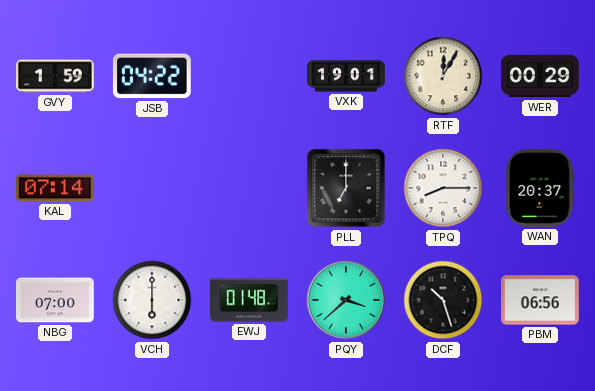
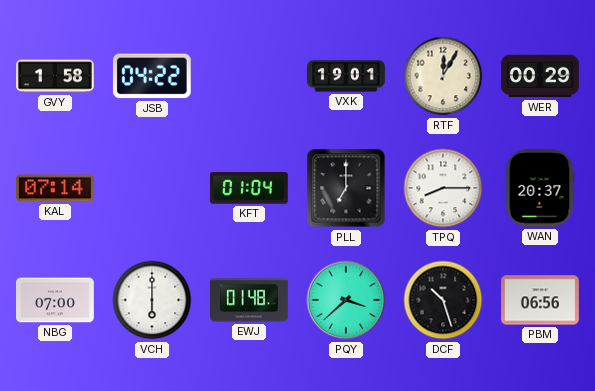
GVY: 1:59 -> 1:58
KFT: none -> 01:04
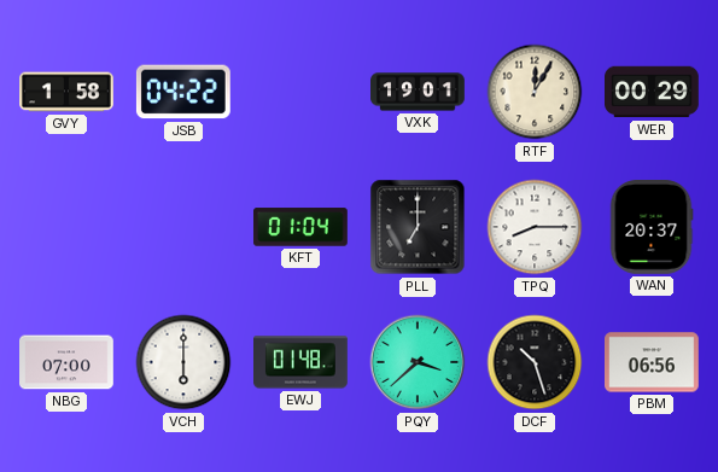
KAL: 07:14 -> none
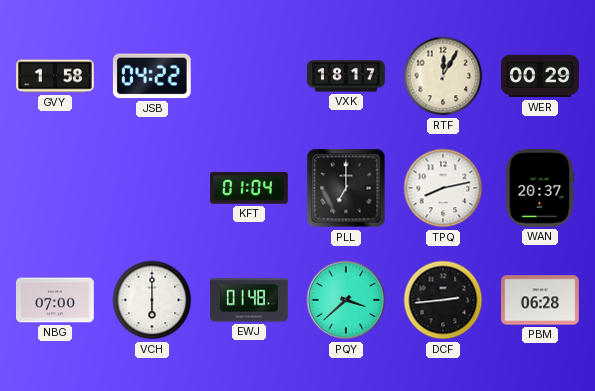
VXK: 19:01 -> 18:17
TPQ: 8:15 -> 8:13
DCF: 10:27 -> 2:44
PBM: 06:56 -> 06:28
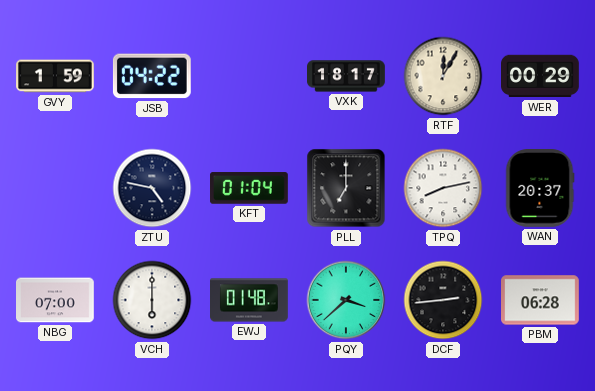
GVY: 1:58 -> 1:59
ZTU: none -> 4:47
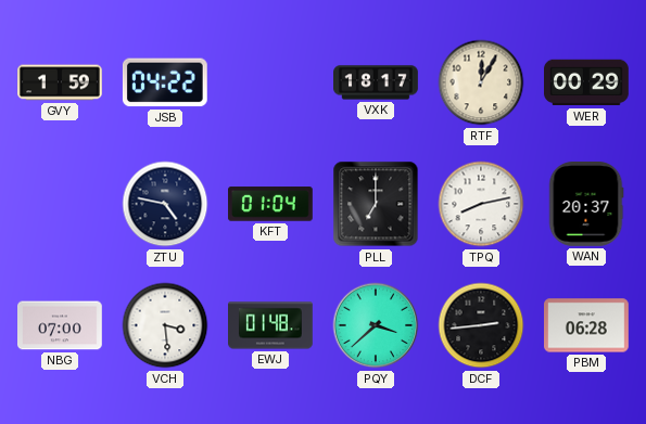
VCH: 6:00 -> 3:29
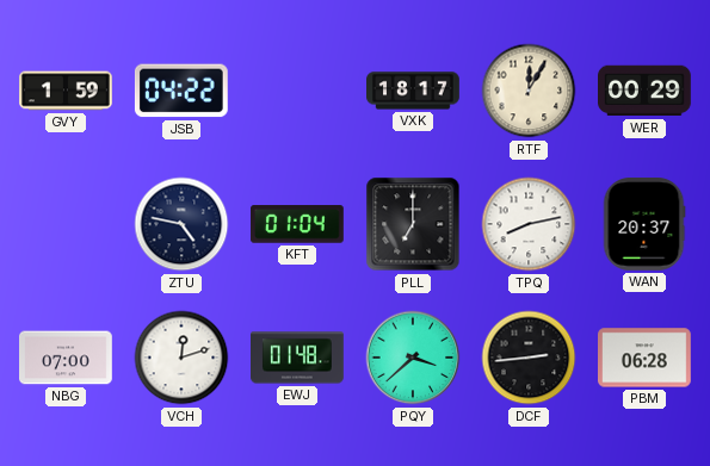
VCH: 3:29 -> 12:12
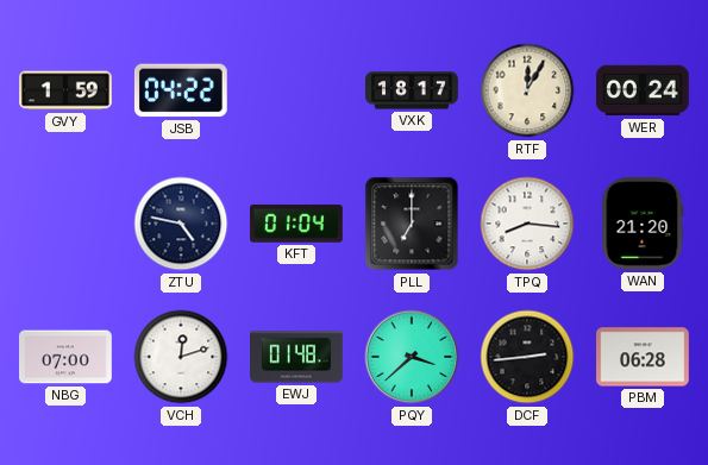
WER: 00:29 -> 00:24
TPQ: 8:13 -> 8:16
WAN: 20:37 -> 21:20
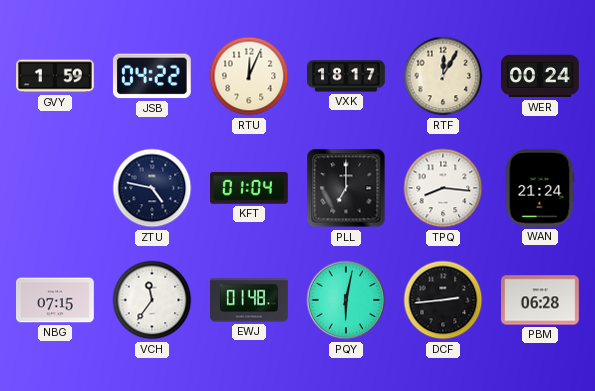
RTU: none -> 12:04
WAN: 21:20 -> 21:24
NBG: 07:00 -> 07:15
VCH: 12:12 -> 11:36
PQY: 3:38 -> 6:02
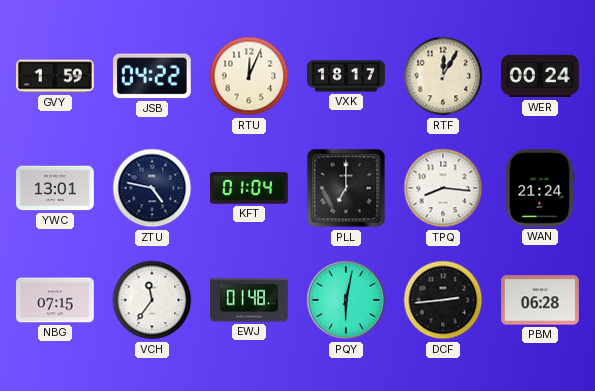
YWC: none -> 13:01
